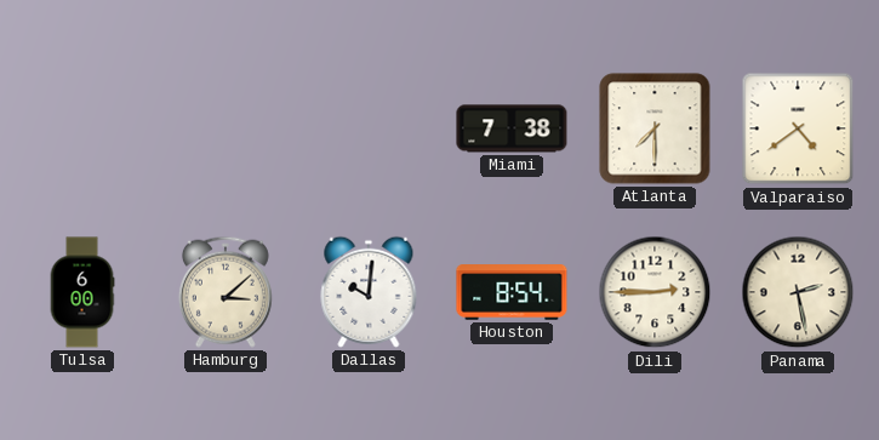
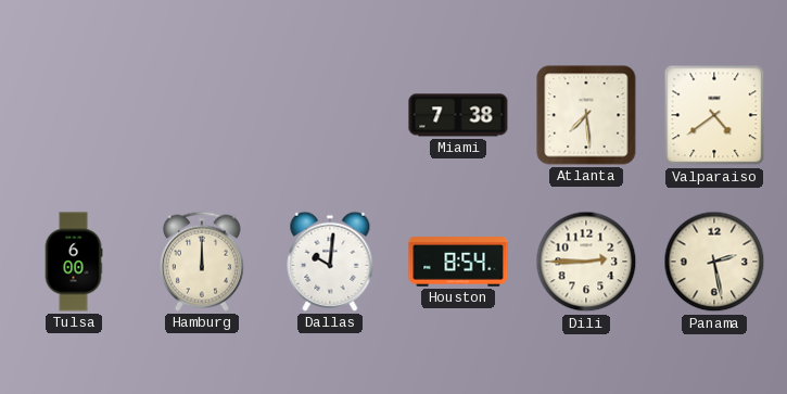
Atlanta: 7:30 -> 7:29
Hamburg: 3:08 -> 12:00
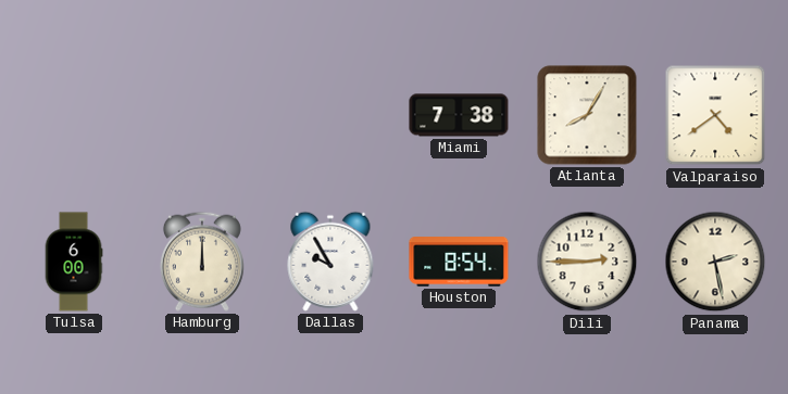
Atlanta: 7:29 -> 8:05
Dallas: 10:01 -> 9:55
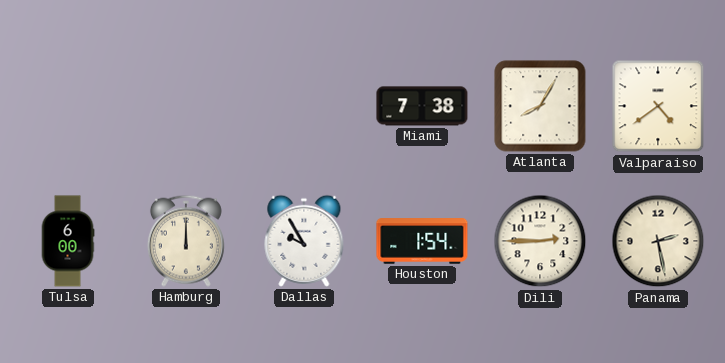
Houston: 8:54 -> 1:54
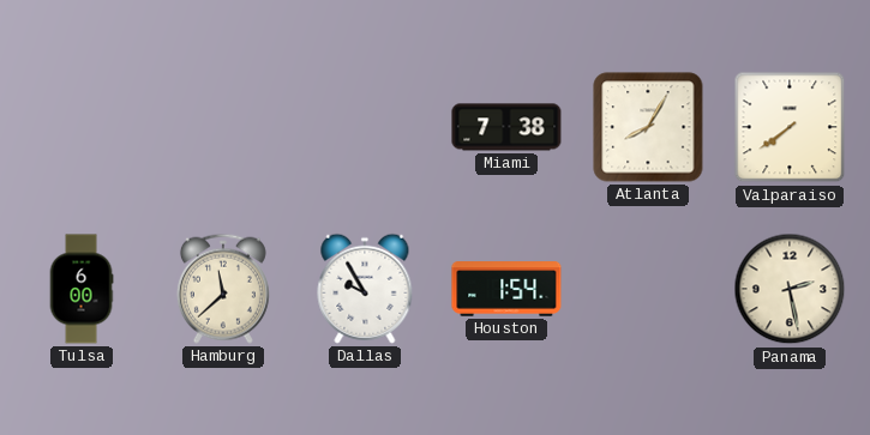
Valparaiso: 4:39 -> 7:39
Hamburg: 12:00 -> 11:38
Dili: 2:45 -> none
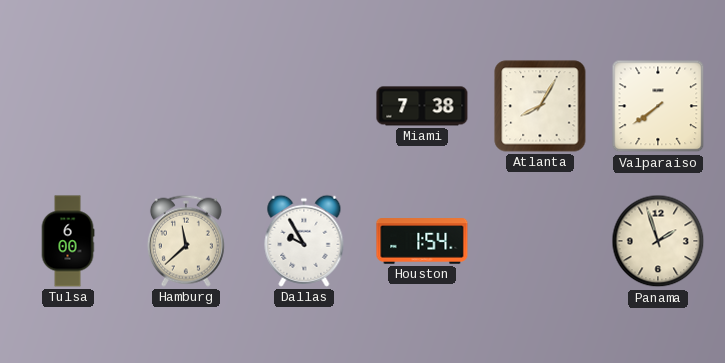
Panama: 2:28 -> 1:57
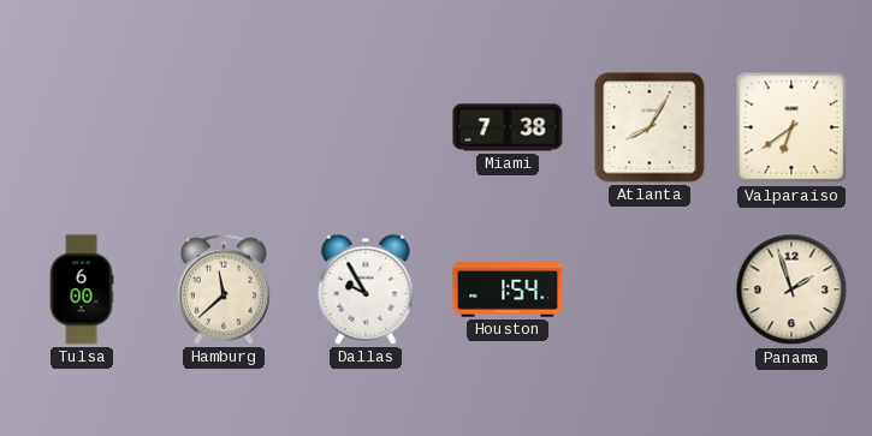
Valparaiso: 7:39 -> 6:39
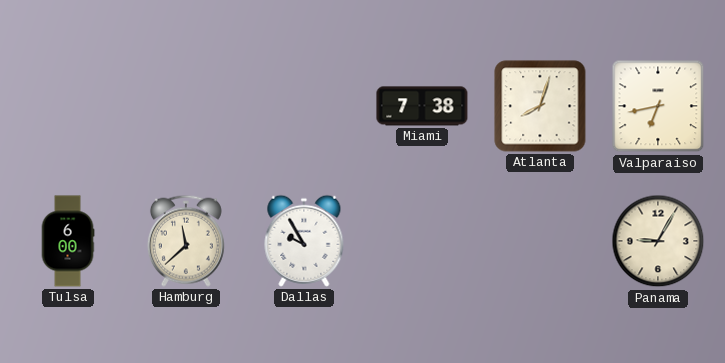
Atlanta: 8:05 -> 8:03
Valparaiso: 6:39 -> 6:43
Houston: 1:54 -> none
Panama: 1:57 -> 9:05
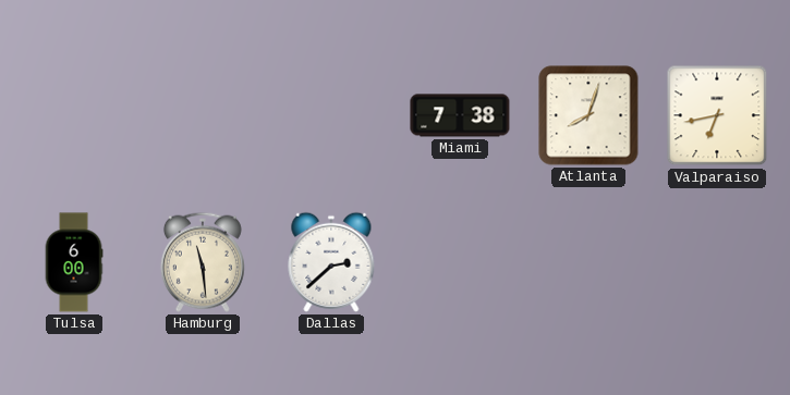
Hamburg: 11:38 -> 11:29
Dallas: 9:55 -> 2:38
Panama: 9:05 -> none
